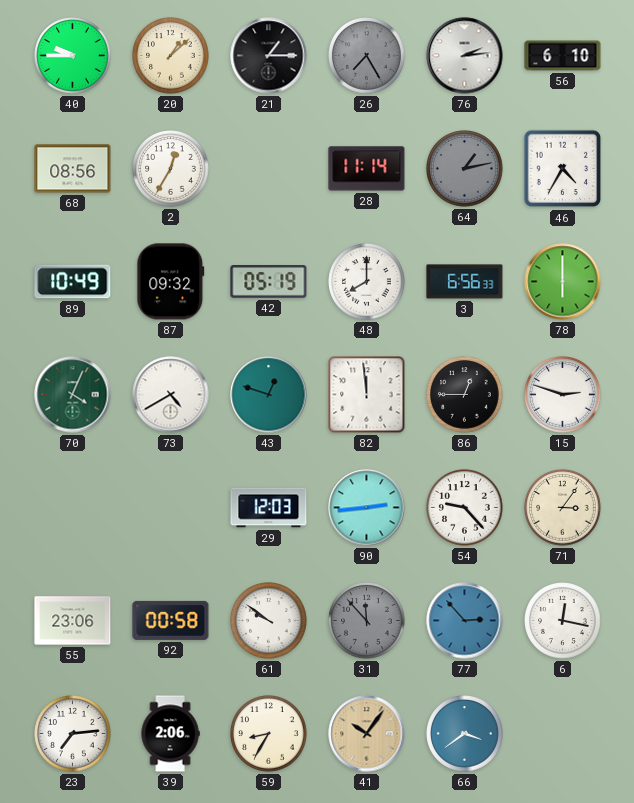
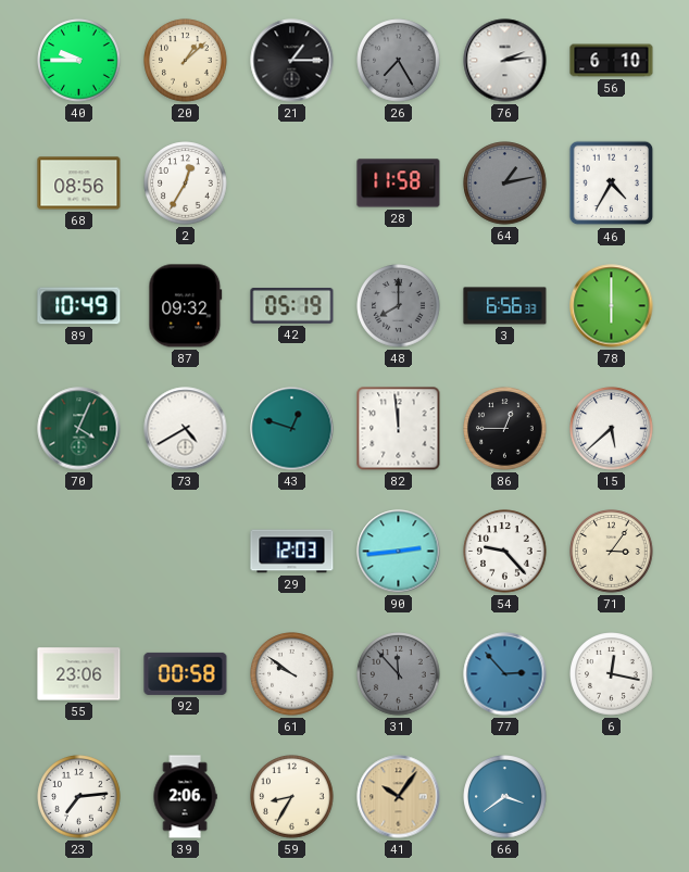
28: 11:14 -> 11:58
48 dial: white -> grey
15: 2:48 -> 5:38
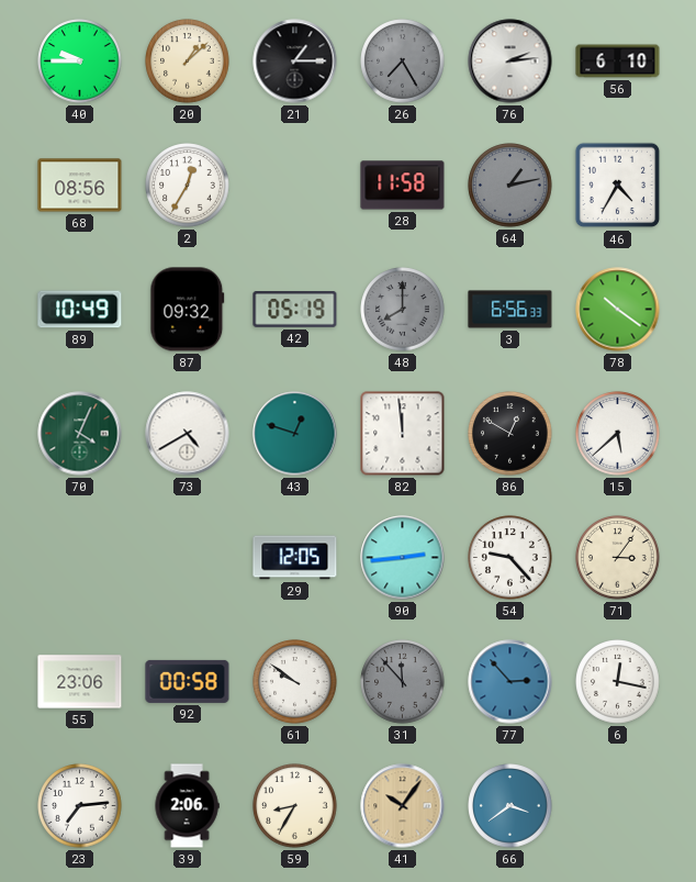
78: 6:00 -> 10:21
86: 12:45 -> 12:50
29: 12:03 -> 12:05
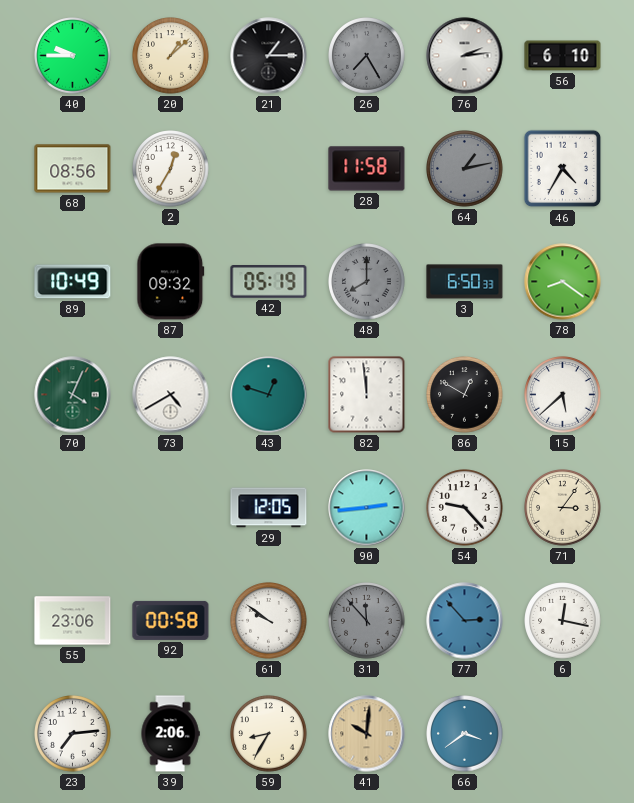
3: 6:56 -> 6:50
78: 10:21 -> 8:21
41: 10:06 -> 10:01
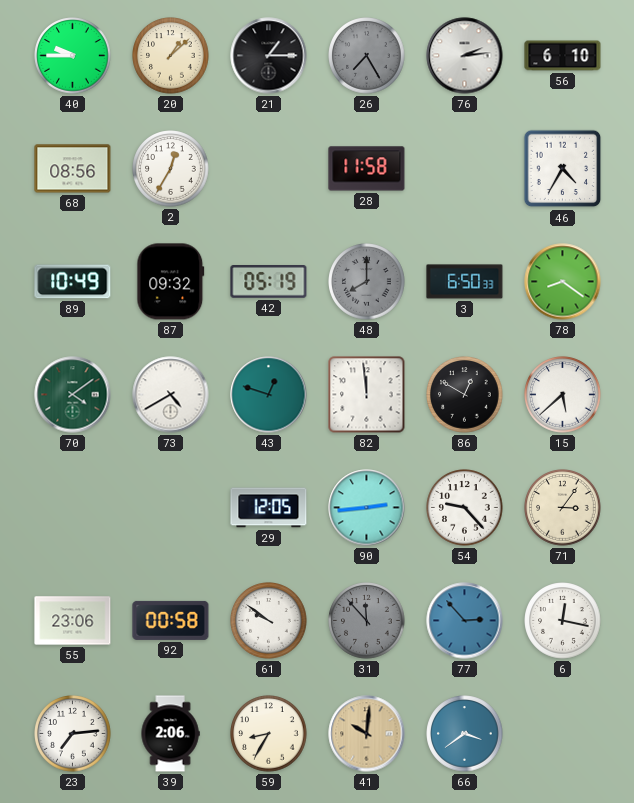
64: 1:13 -> none
70: 4:04 -> 4:09
